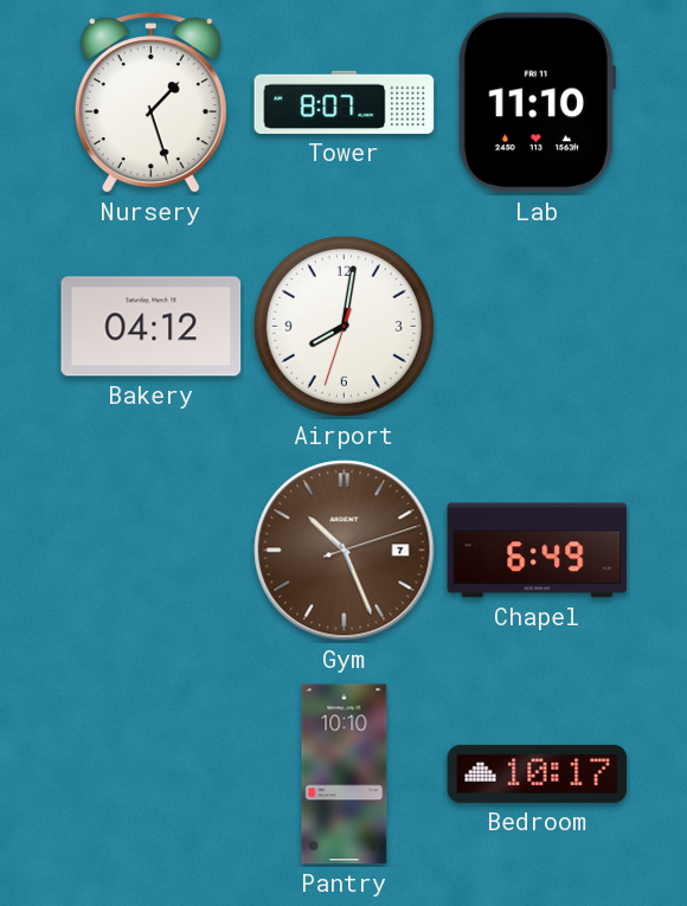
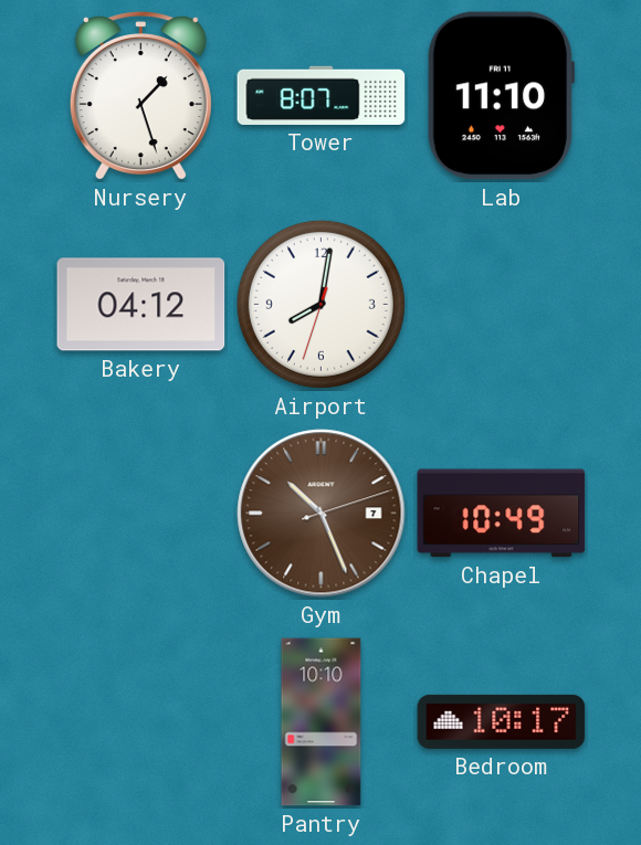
Chapel: 6:49 -> 10:49
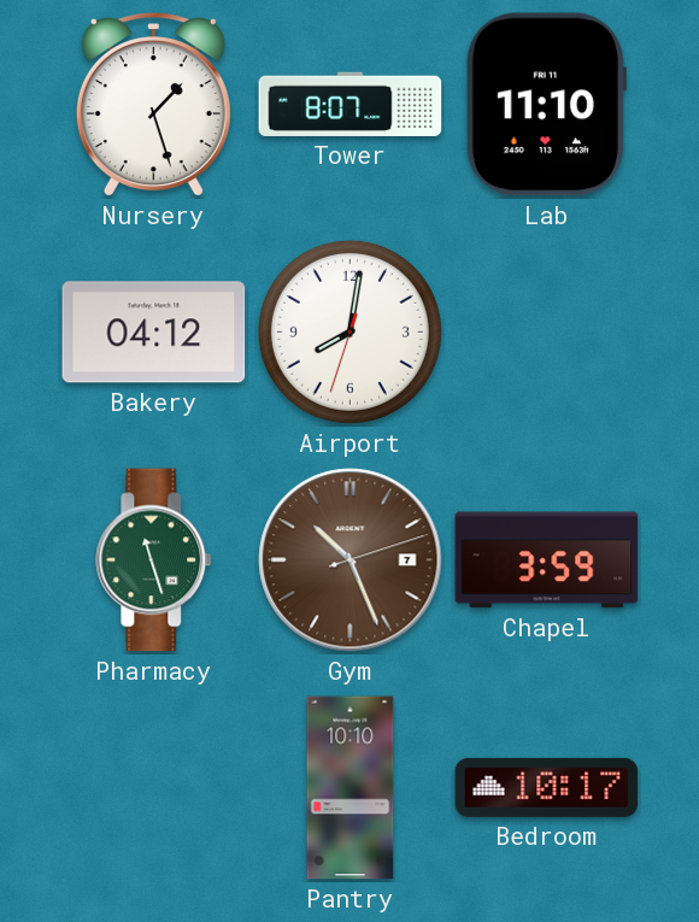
Pharmacy: none -> 11:27
Chapel: 10:49 -> 3:59
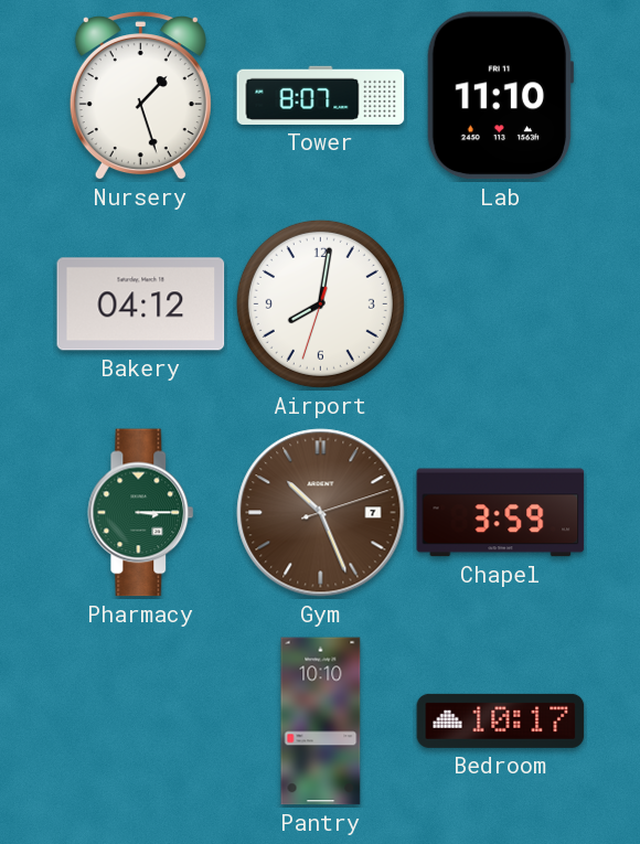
Pharmacy: 11:27 -> 3:15
